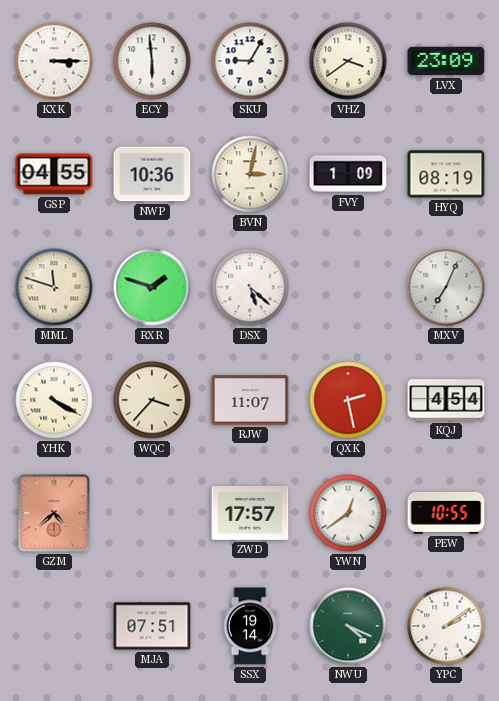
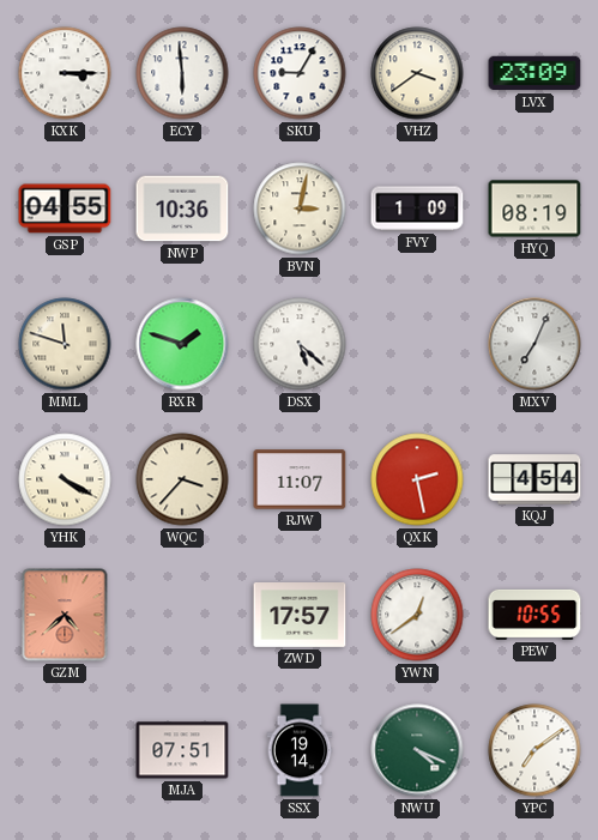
YPC: 2:09 -> 7:09
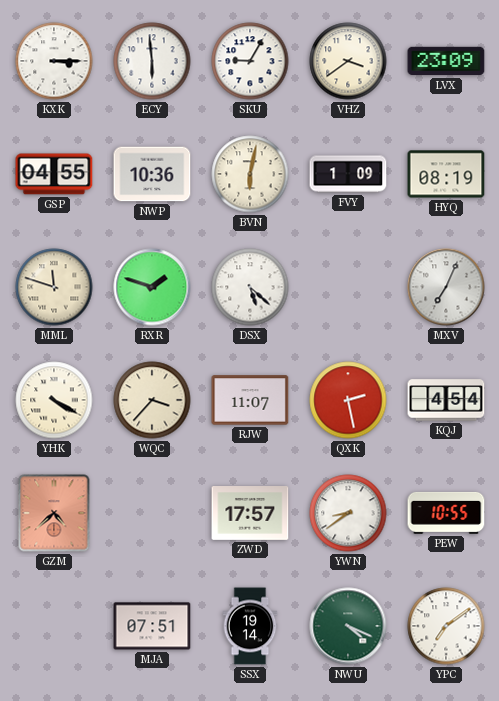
BVN: 3:02 -> 6:02
YWN: 12:39 -> 8:39
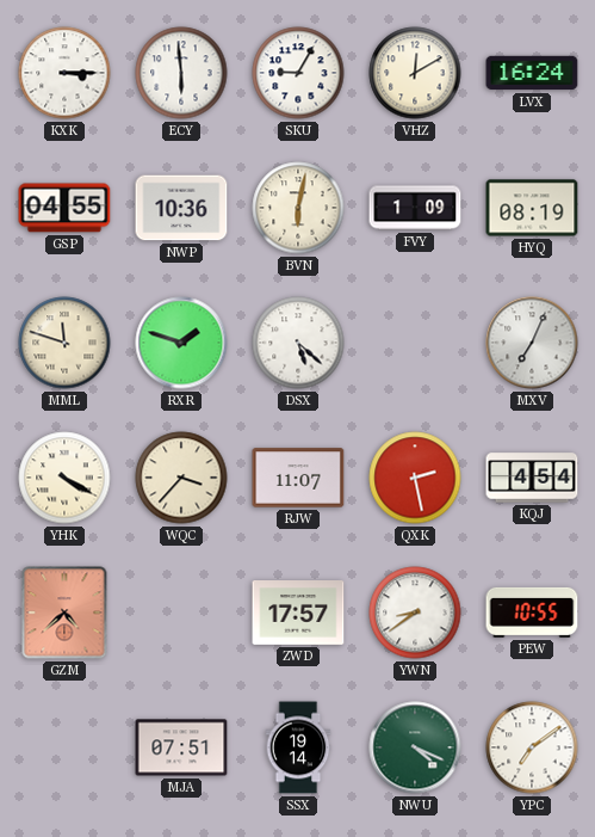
VHZ: 3:39 -> 12:10
LVX: 23:09 -> 16:24
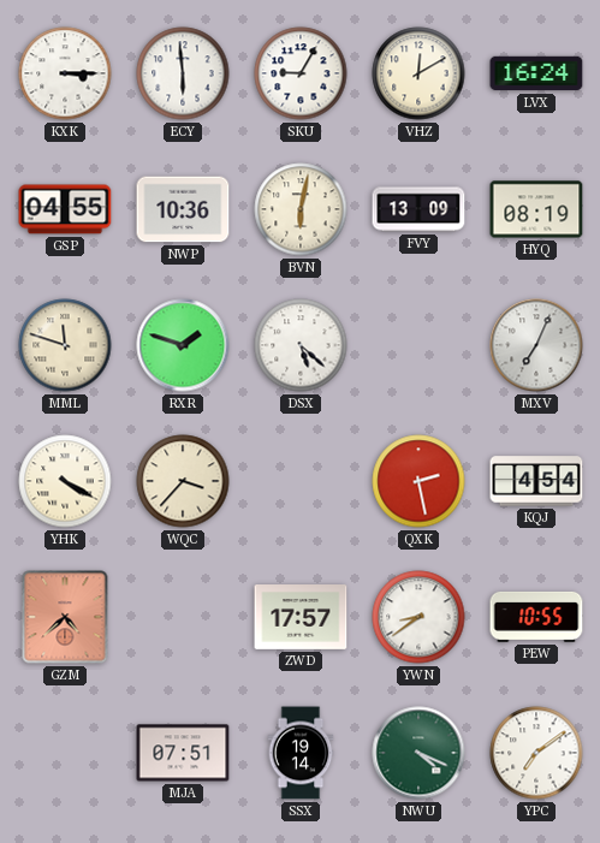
FVY: 1:09 -> 13:09
RJW: 11:07 -> none
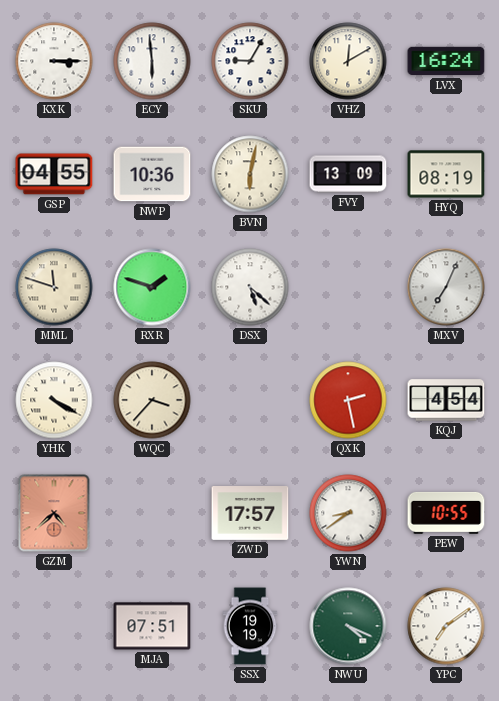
SSX: 19:14 -> 19:19
